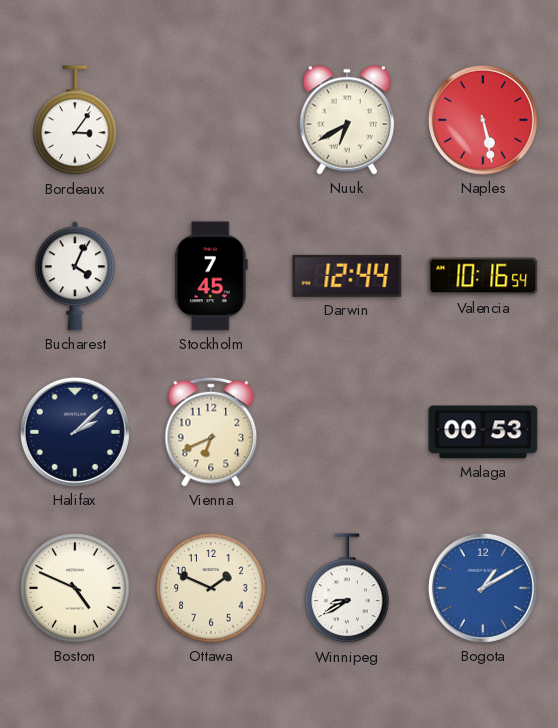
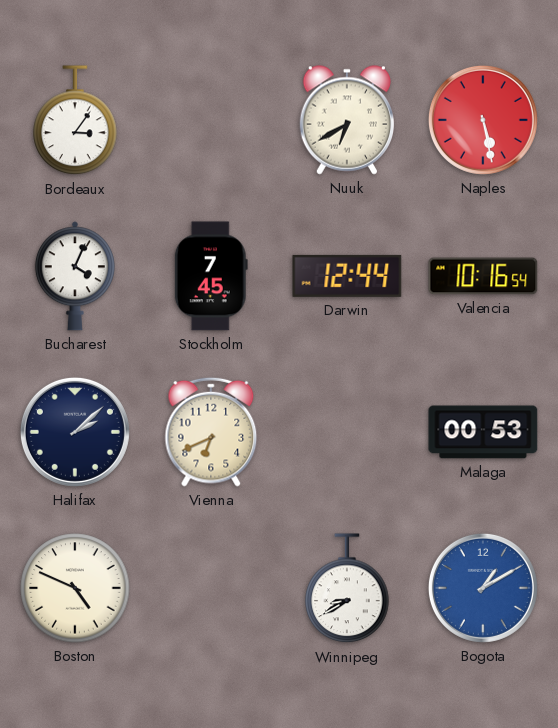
Ottawa: 1:49 -> none
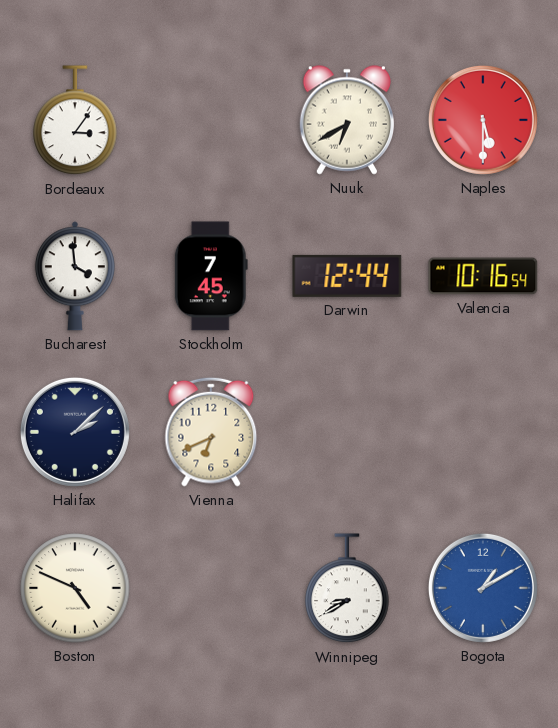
Naples: 5:28 -> 5:30
Bucharest: 4:04 -> 3:59
Malaga: 00:53 -> none
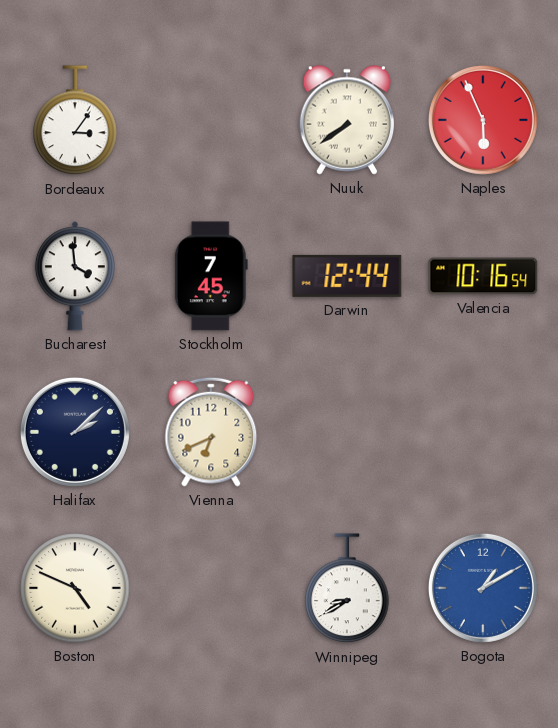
Nuuk: 6:40 -> 7:39
Naples: 5:30 -> 5:56
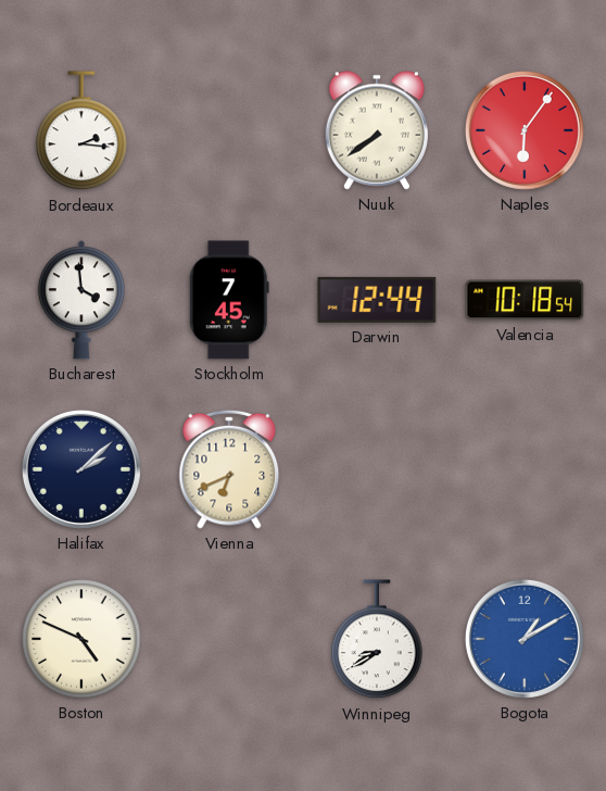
Bordeaux: 3:06 -> 2:16
Naples: 5:56 -> 6:06
Valencia: 10:16 -> 10:18
